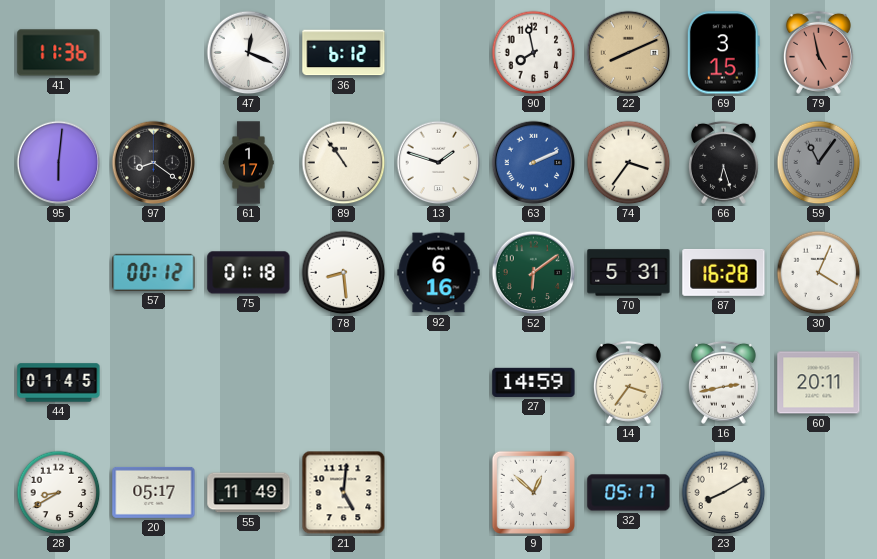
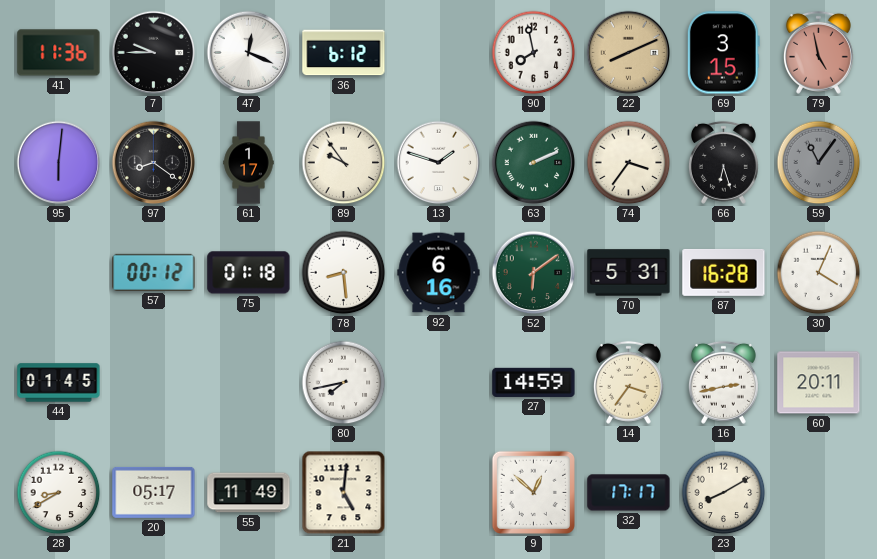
7: none -> 9:45
89: 10:54 -> 9:54
63 dial: blue -> green
80: none -> 7:43
32: 05:17 -> 17:17
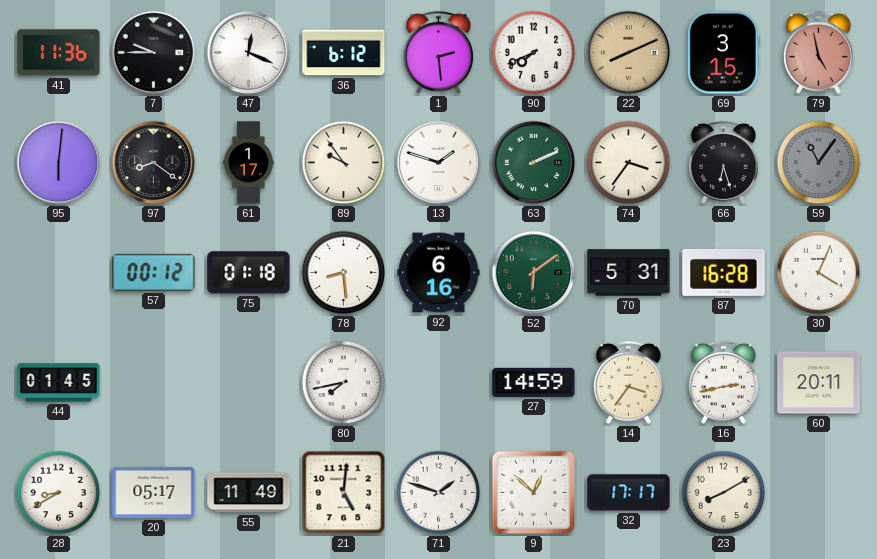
1: none -> 2:29
90: 7:58 -> 7:41
71: none -> 1:48
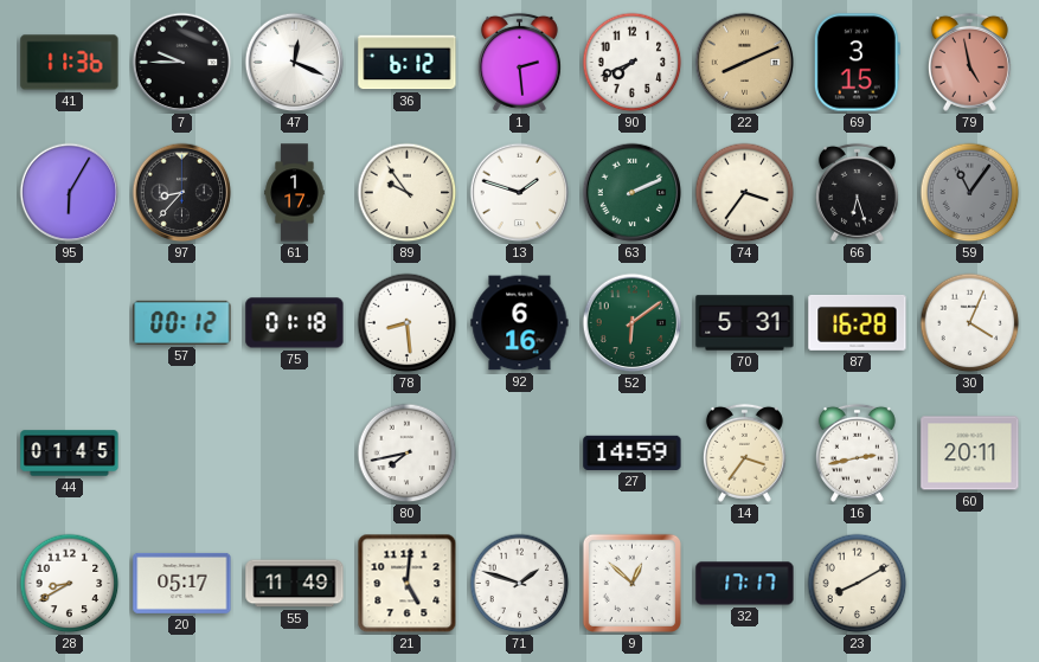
95: 6:01 -> 6:05
97: 8:21 -> 8:37
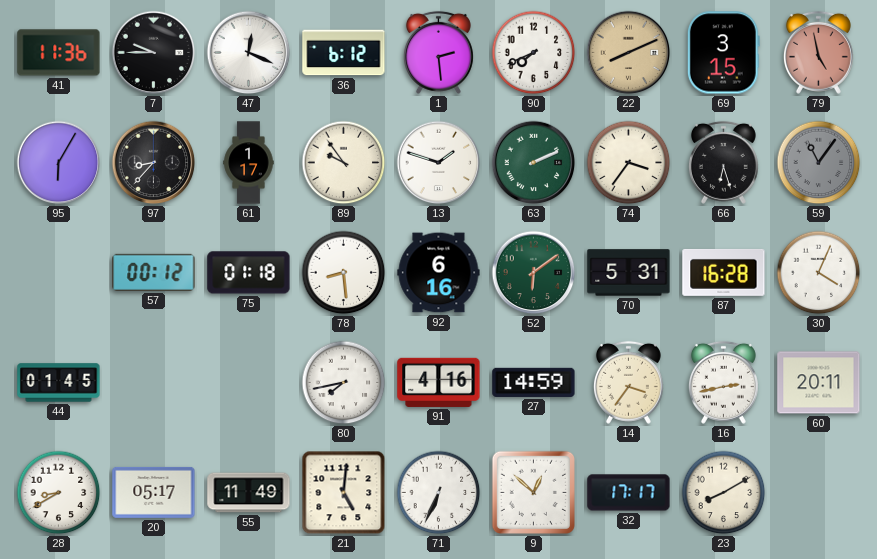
91: none -> 4:16
71: 1:48 -> 6:34
